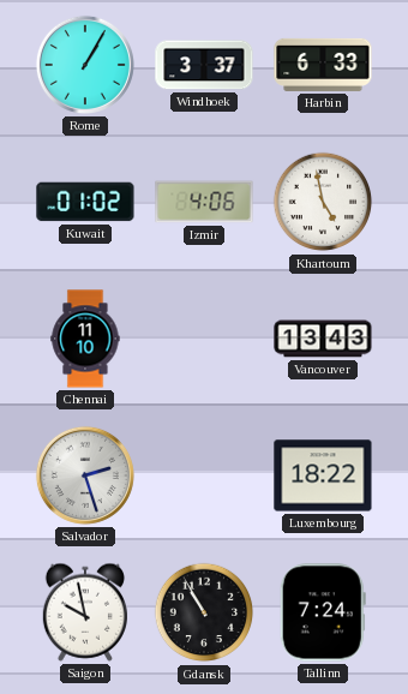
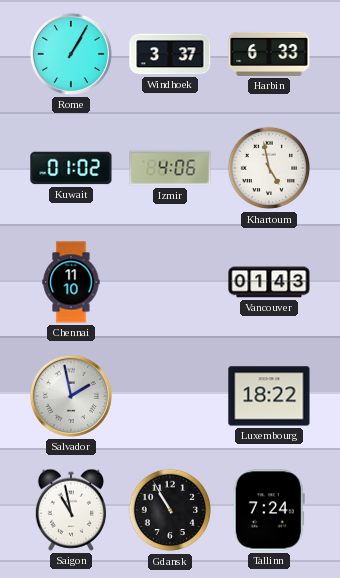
Vancouver: 13:43 -> 01:43
Salvador: 2:27 -> 1:58
Saigon: 9:58 -> 10:58
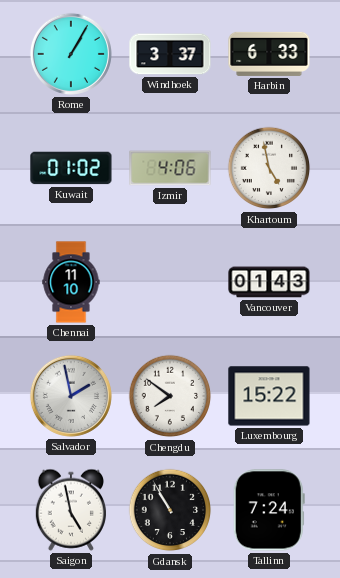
Chengdu: none -> 7:51
Luxembourg: 18:22 -> 15:22
Saigon: 10:58 -> 4:58
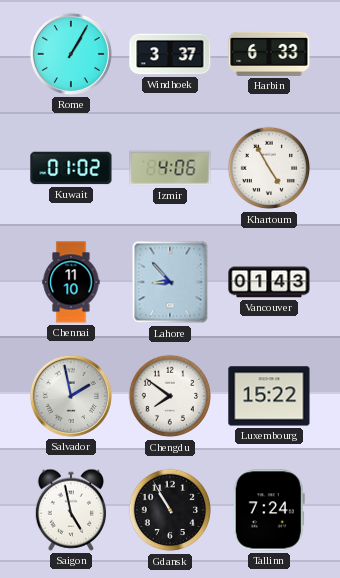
Khartoum: 4:58 -> 4:55
Lahore: none -> 8:53
